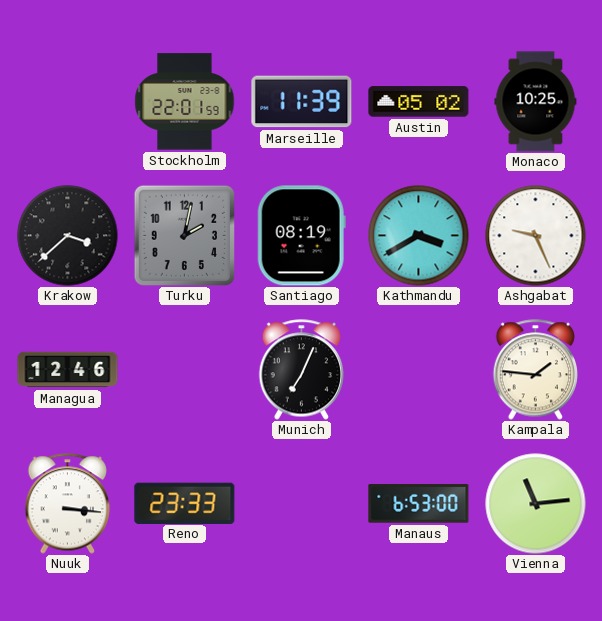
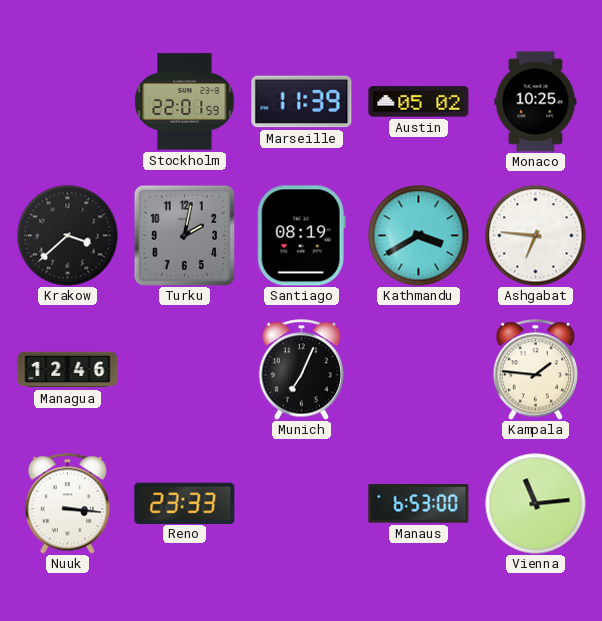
Ashgabat: 9:26 -> 6:46
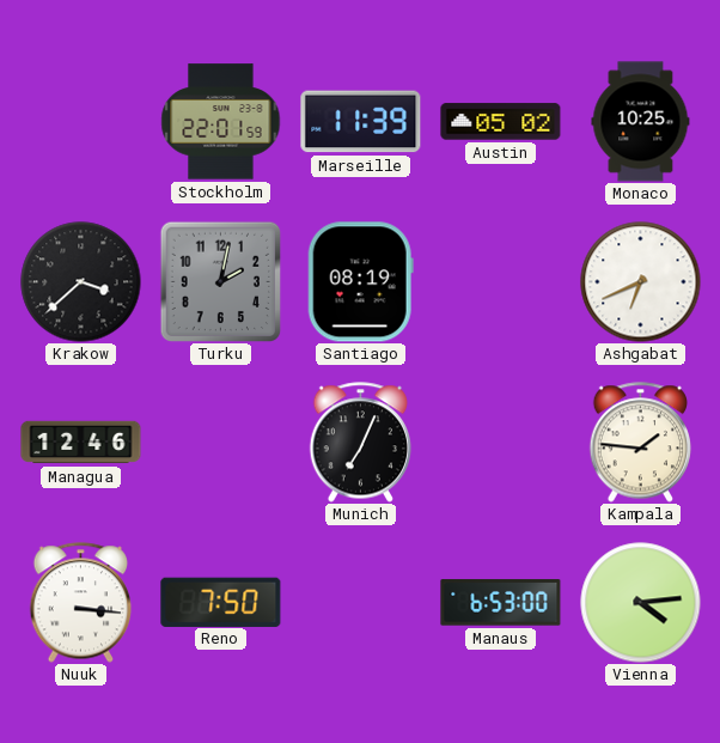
Kathmandu: 3:40 -> none
Ashgabat: 6:46 -> 6:41
Reno: 23:33 -> 7:50
Vienna: 11:14 -> 4:14
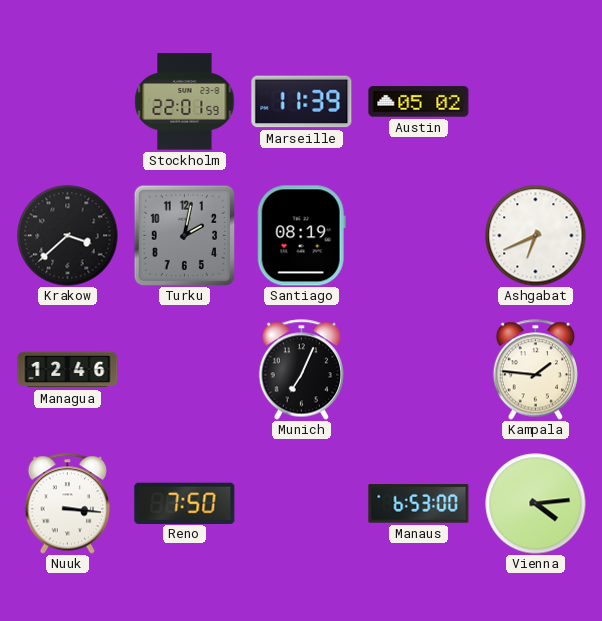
Monaco: 10:25 -> none
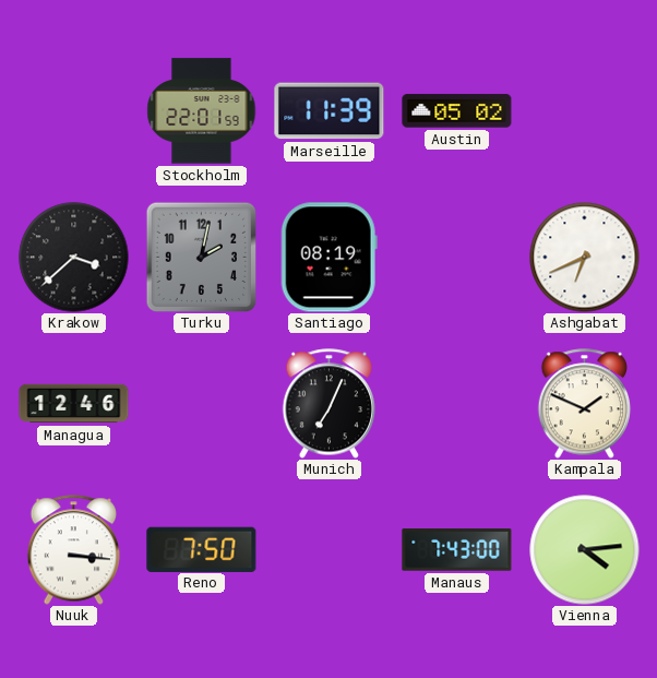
Kampala: 1:46 -> 1:49
Manaus: 6:53 -> 7:43
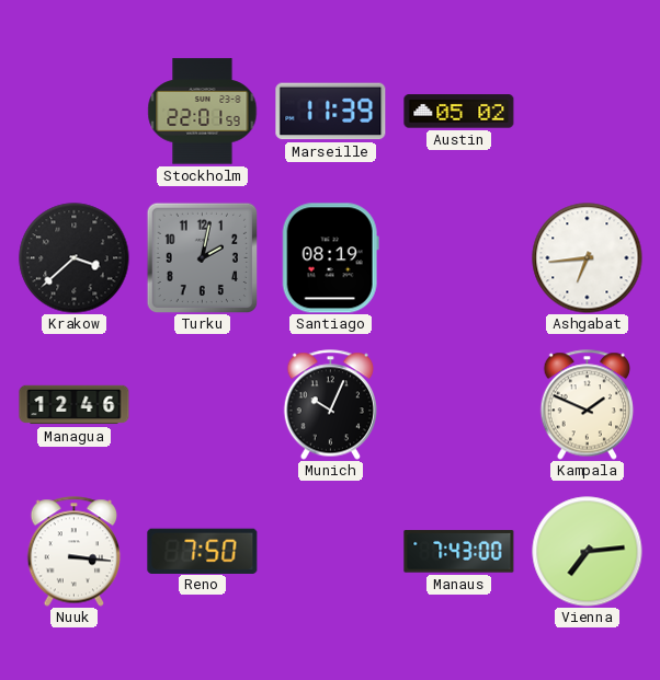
Ashgabat: 6:41 -> 6:44
Munich: 7:04 -> 10:04
Vienna: 4:14 -> 7:14
